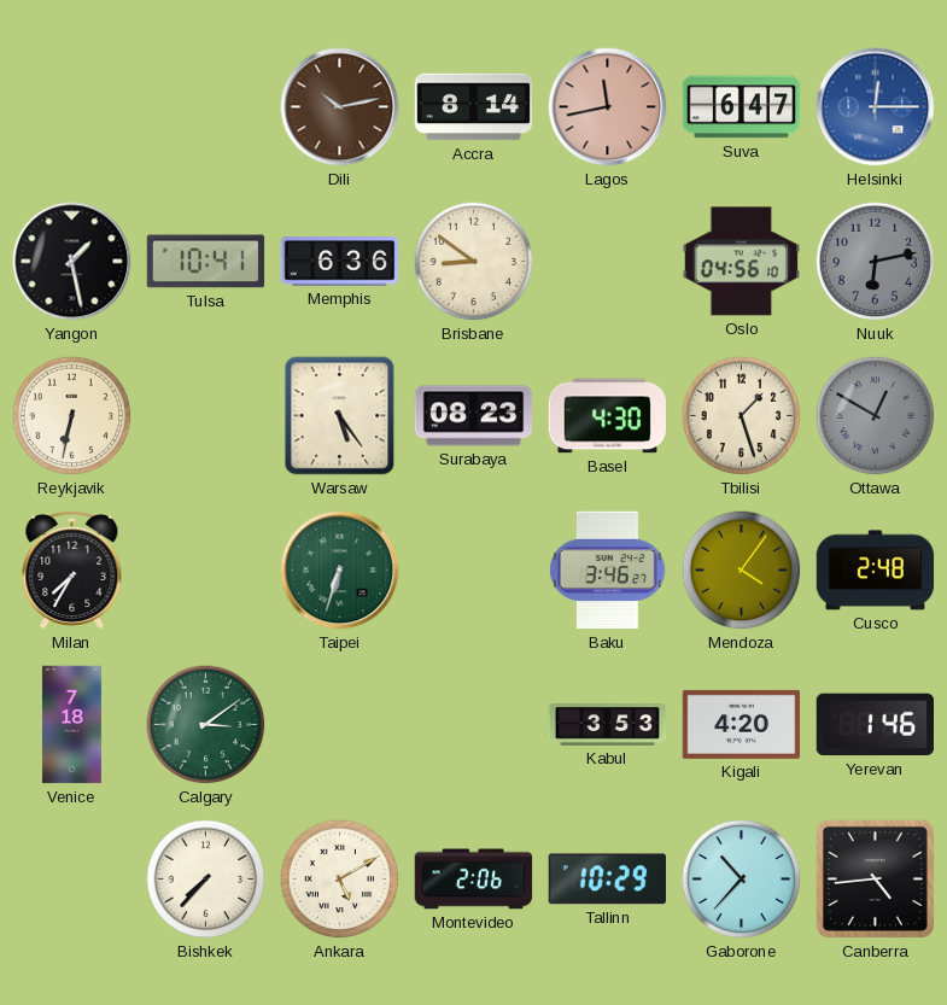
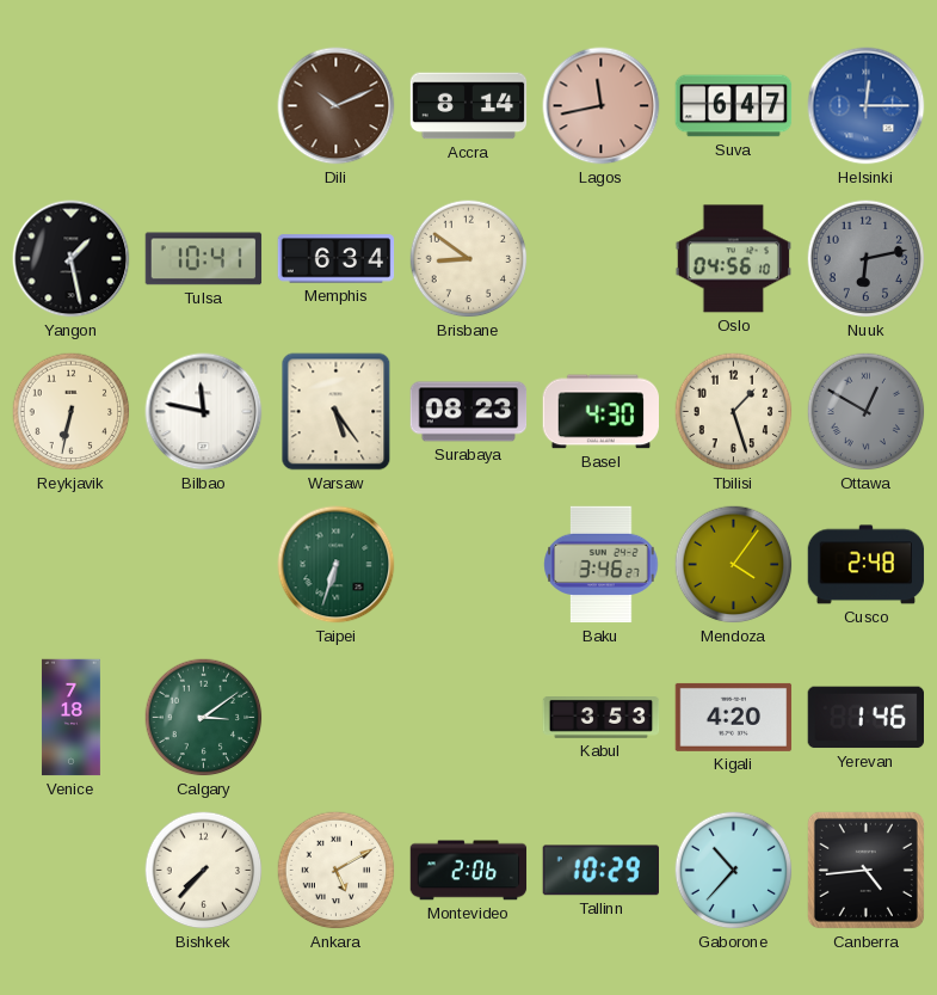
Dili: 10:13 -> 10:11
Memphis: 6:36 -> 6:34
Bilbao: none -> 11:47
Milan: 7:35 -> none
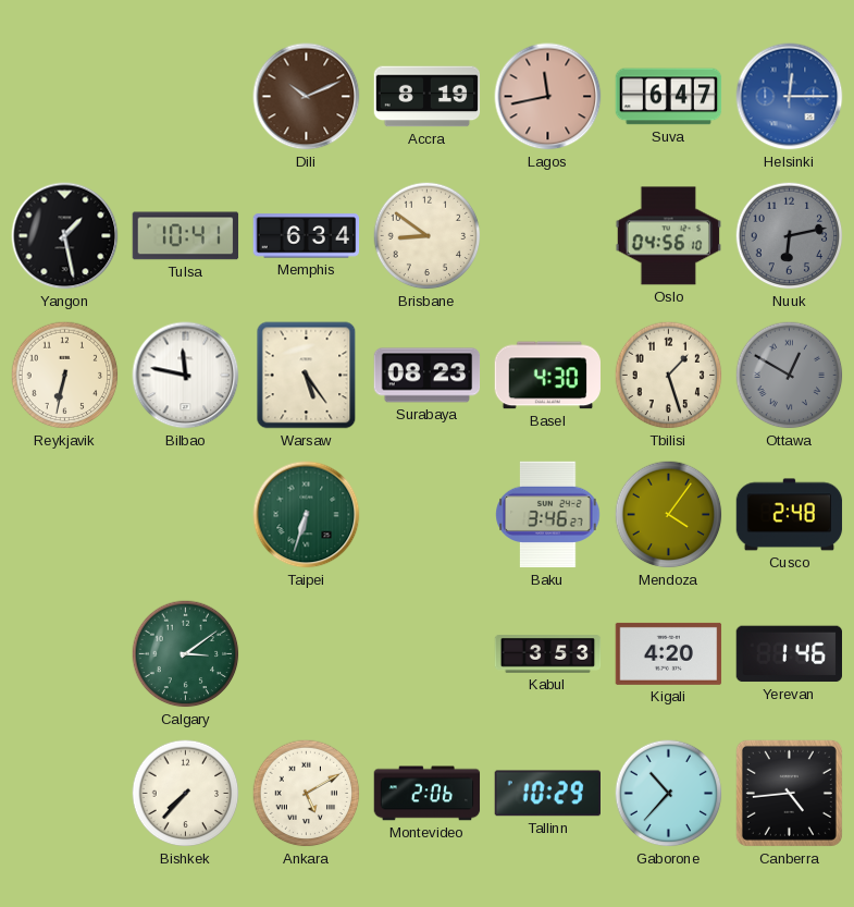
Accra: 8:14 -> 8:19
Venice: 7:18 -> none
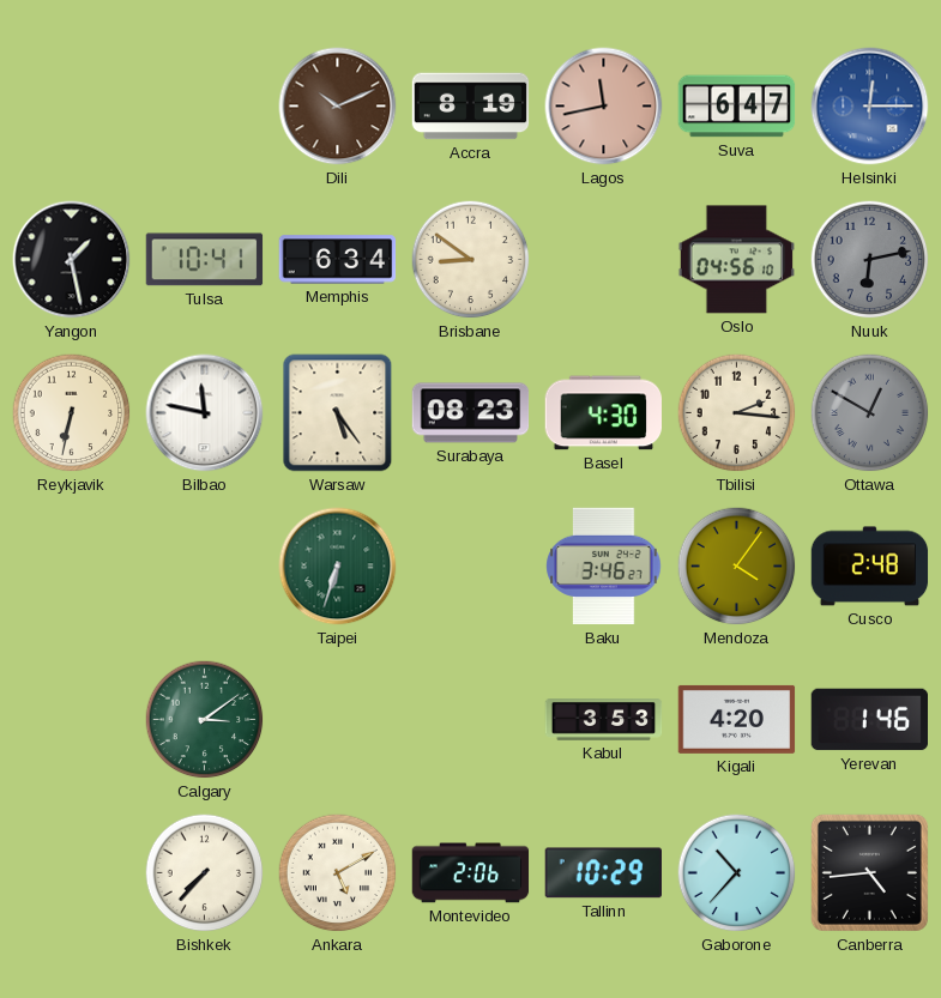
Tbilisi: 1:27 -> 2:16
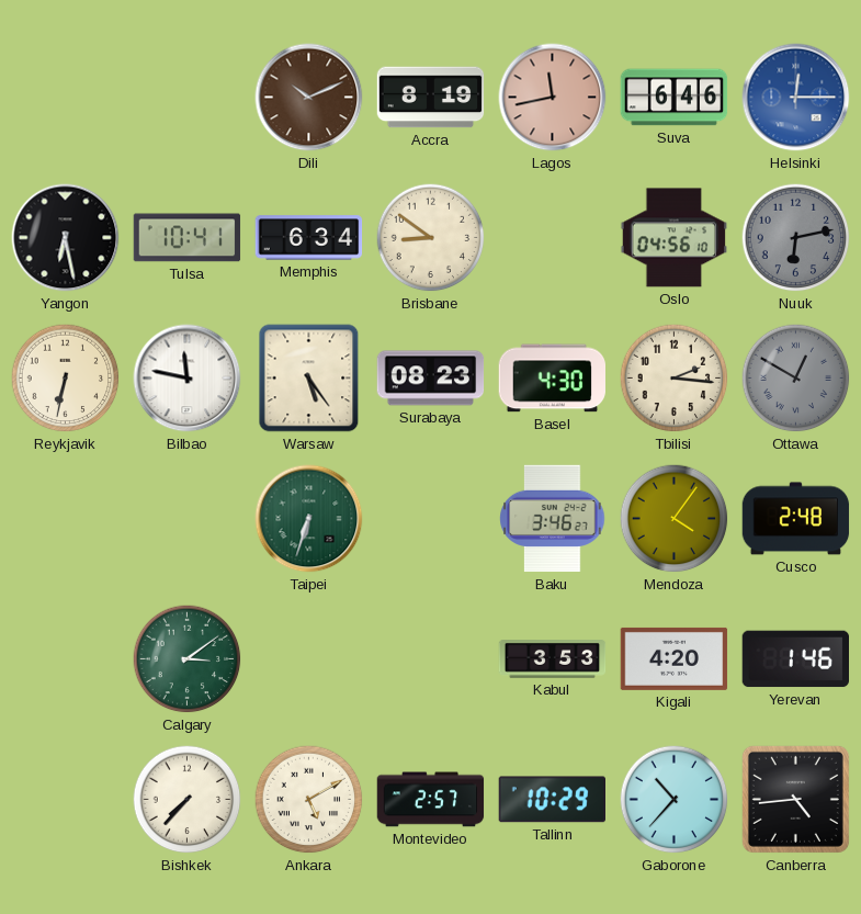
Suva: 6:47 -> 6:46
Yangon: 1:28 -> 6:28
Montevideo: 2:06 -> 2:57
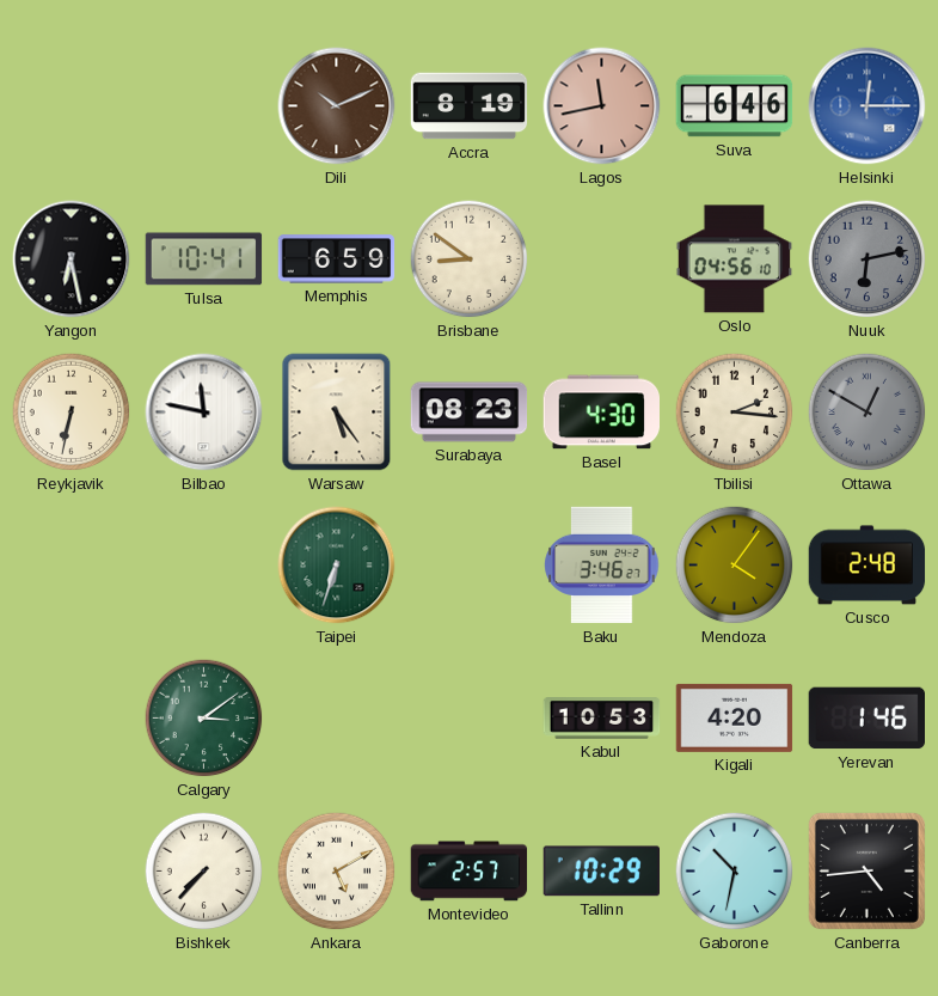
Memphis: 6:34 -> 6:59
Kabul: 3:53 -> 10:53
Gaborone: 10:37 -> 10:32
